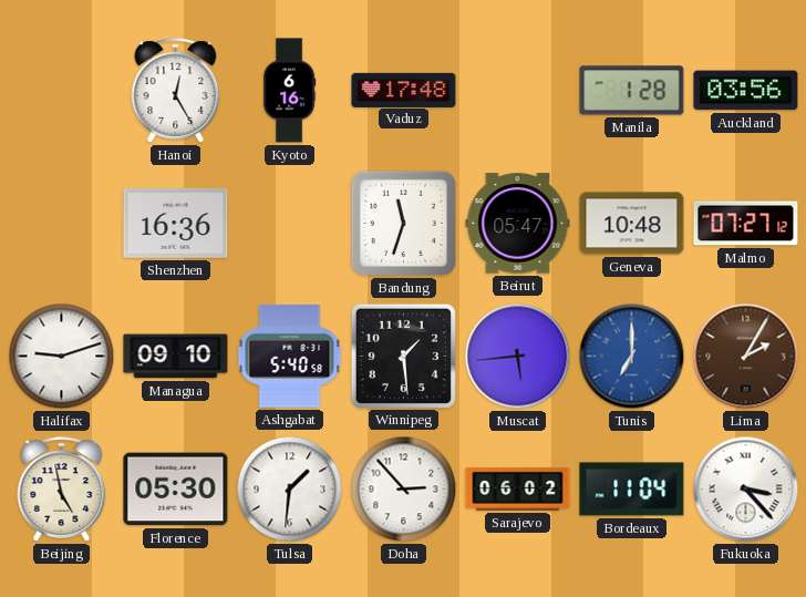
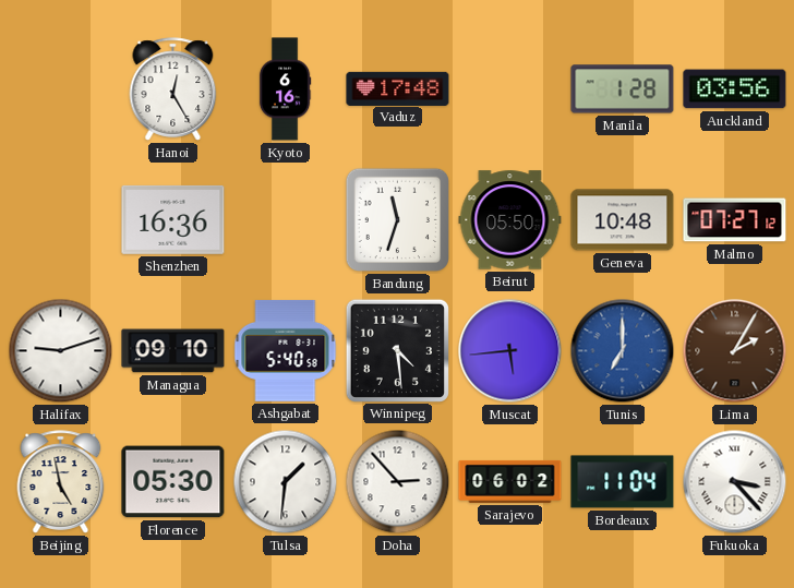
Beirut: 05:47 -> 05:50
Winnipeg: 1:29 -> 4:29
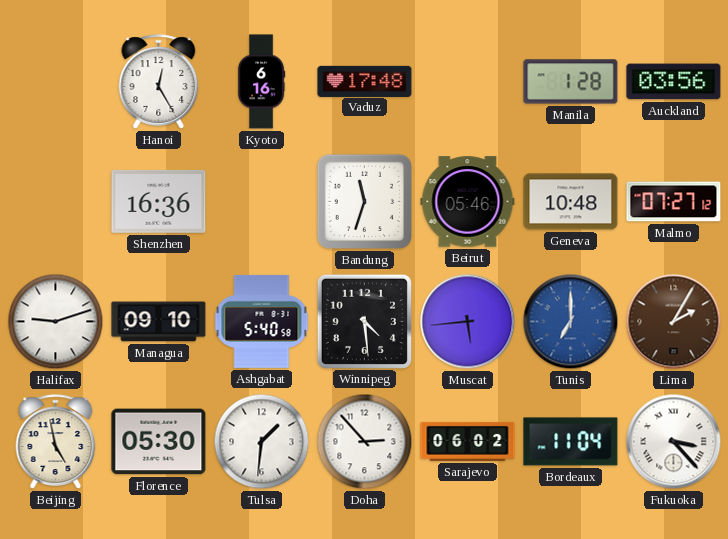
Beirut: 05:50 -> 05:46
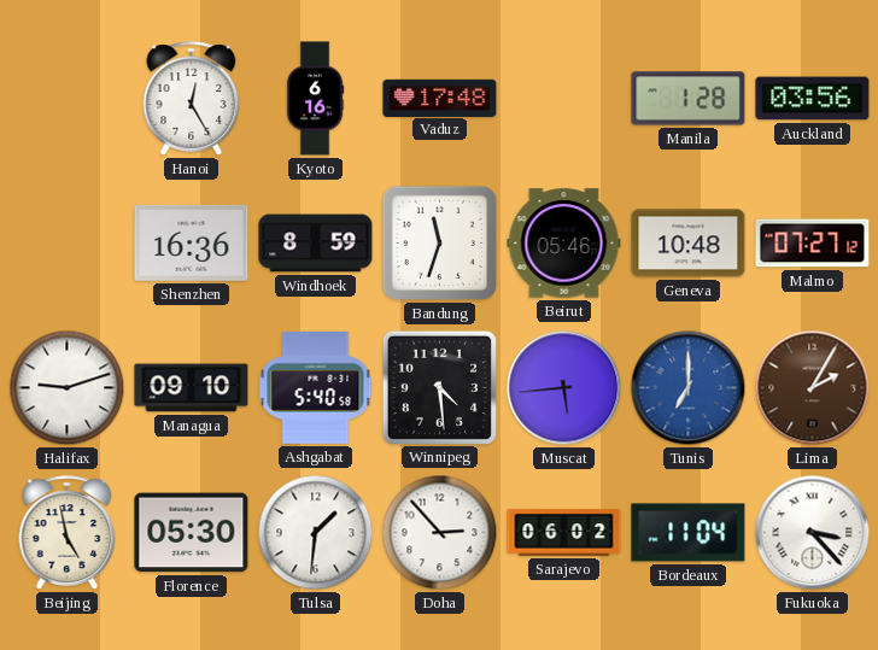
Windhoek: none -> 8:59
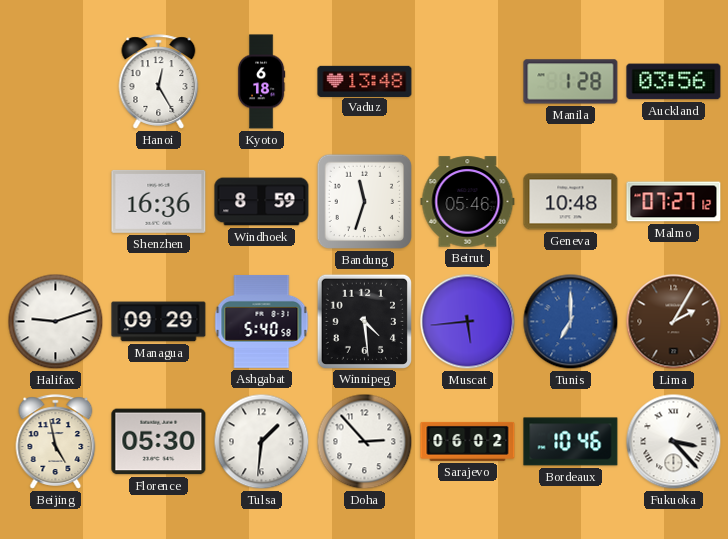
Kyoto: 6:16 -> 6:18
Vaduz: 17:48 -> 13:48
Managua: 09:10 -> 09:29
Bordeaux: 11:04 -> 10:46
